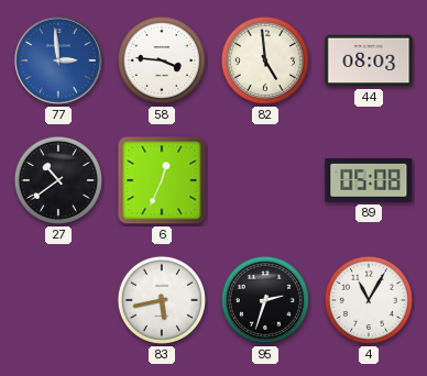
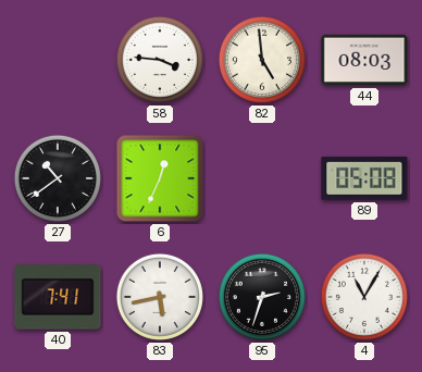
77: 2:59 -> none
40: none -> 7:41
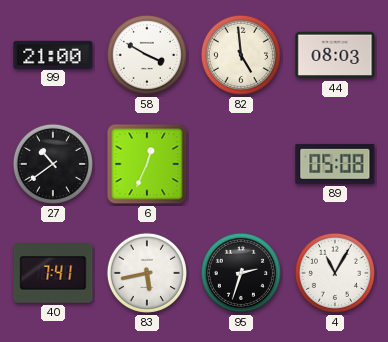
99: none -> 21:00
58: 3:46 -> 3:50
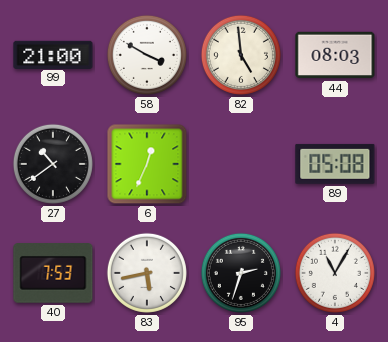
40: 7:41 -> 7:53
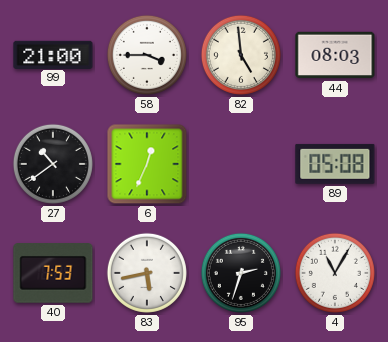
58: 3:50 -> 3:45
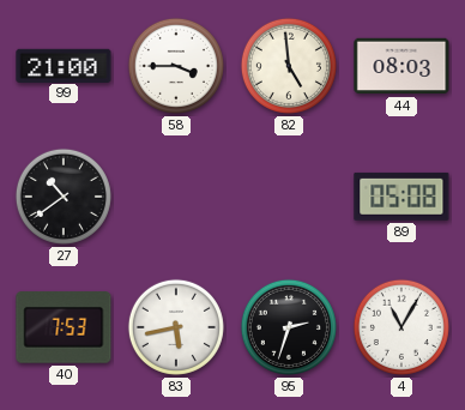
6: 12:34 -> none
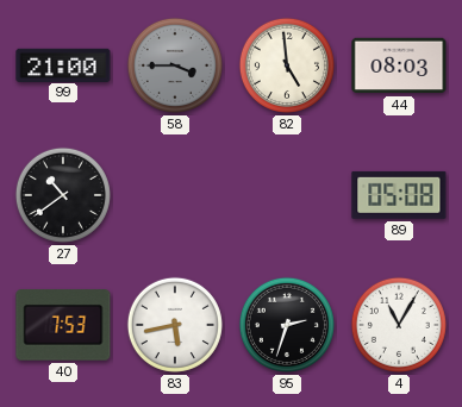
58 dial: white -> grey
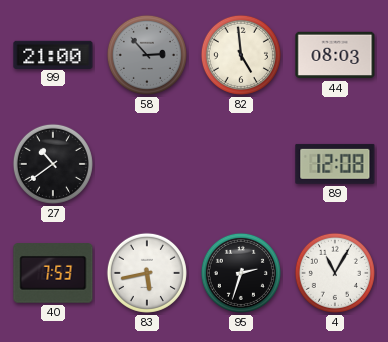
58: 3:45 -> 2:53
89: 05:08 -> 12:08
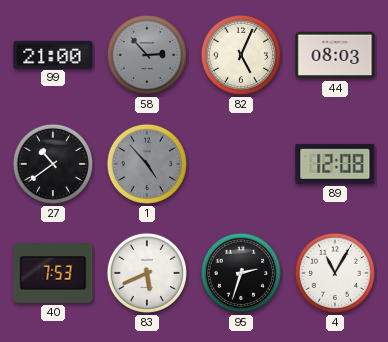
82: 4:59 -> 5:04
1: none -> 4:53
83: 5:43 -> 5:41
